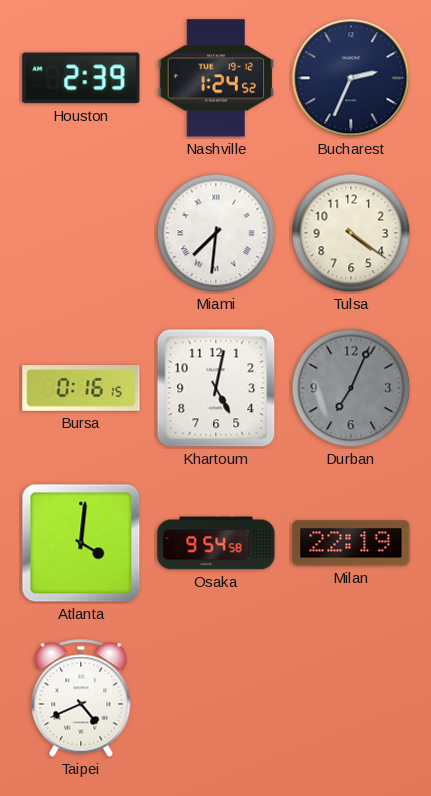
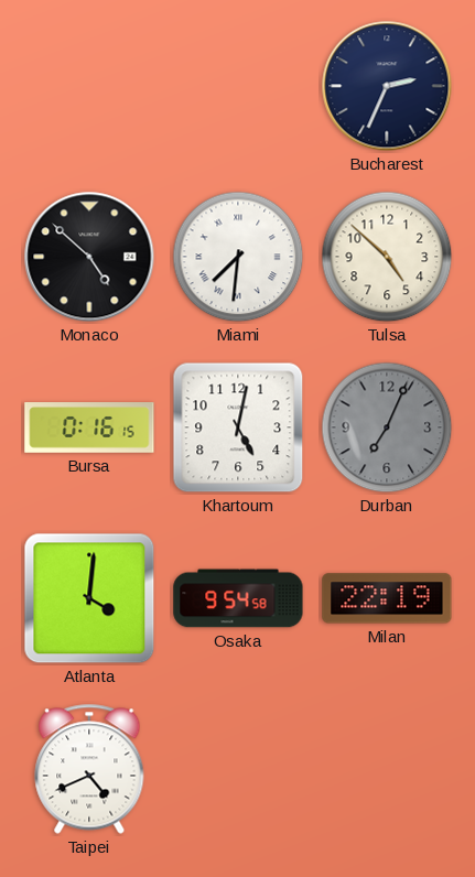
Houston: 2:39 -> none
Nashville: 1:24 -> none
Monaco: none -> 4:52
Tulsa: 4:21 -> 4:52
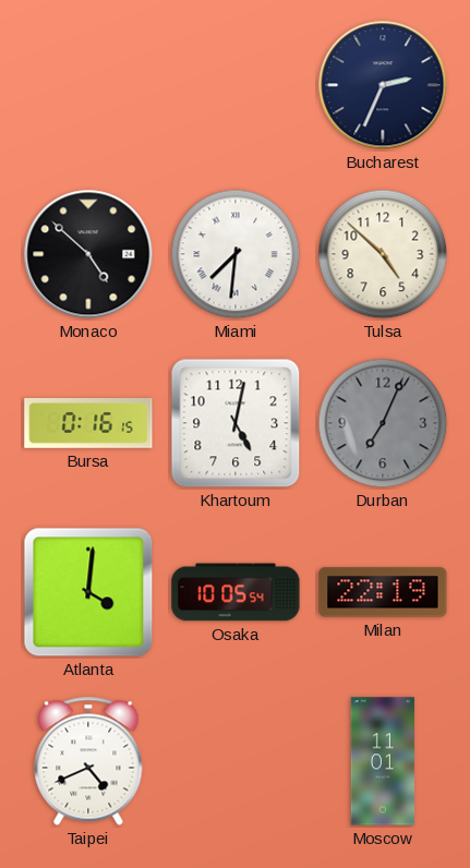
Osaka: 9:54 -> 10:05
Moscow: none -> 11:01
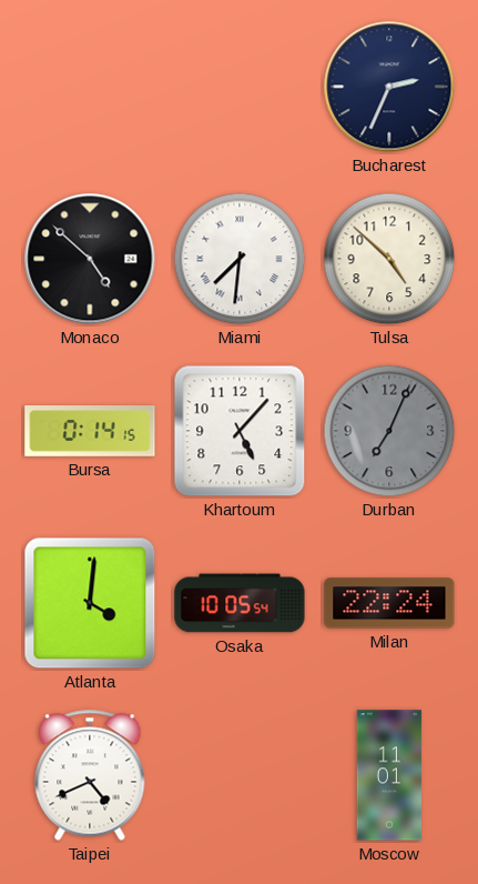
Bursa: 0:16 -> 0:14
Khartoum: 5:02 -> 5:07
Milan: 22:19 -> 22:24
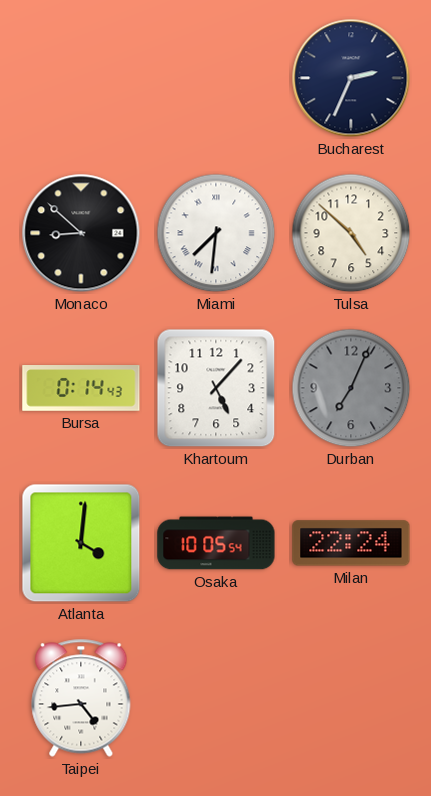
Monaco: 4:52 -> 8:52
Bursa: 0:14:15 -> 0:14:43
Taipei: 4:41 -> 4:44
Moscow: 11:01 -> none
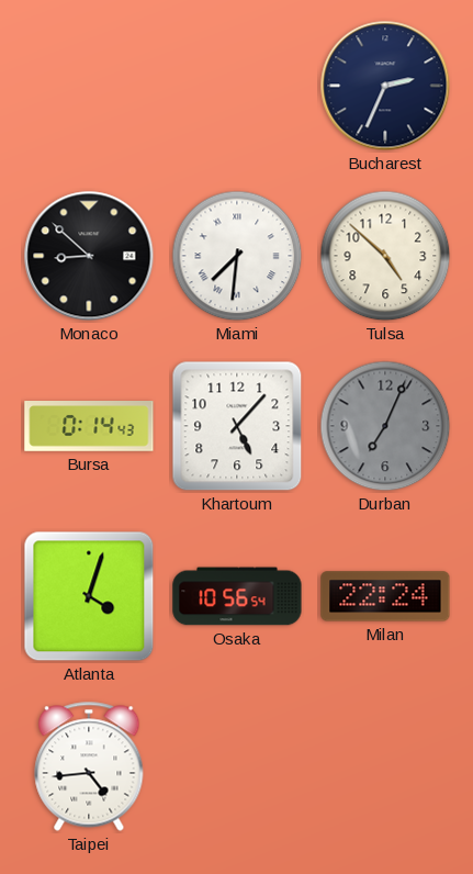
Atlanta: 4:01 -> 4:03
Osaka: 10:05 -> 10:56
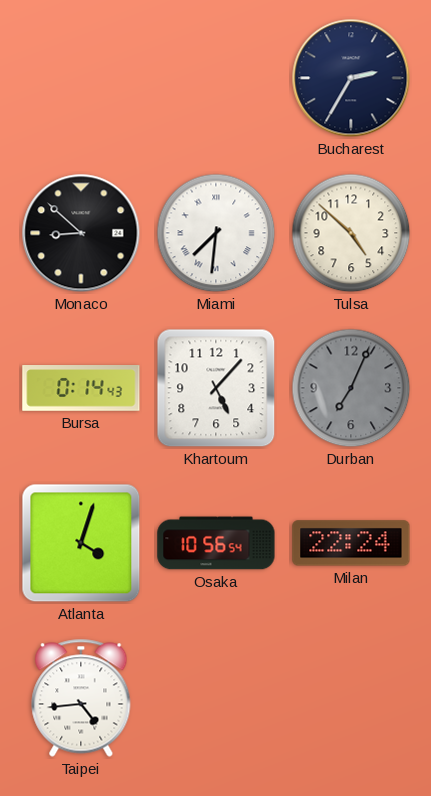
Bucharest: 2:34 -> 2:35
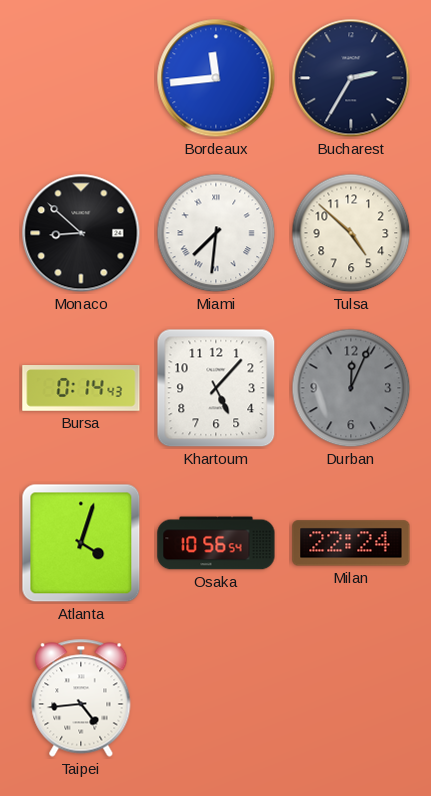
Bordeaux: none -> 11:44
Durban: 7:04 -> 12:04
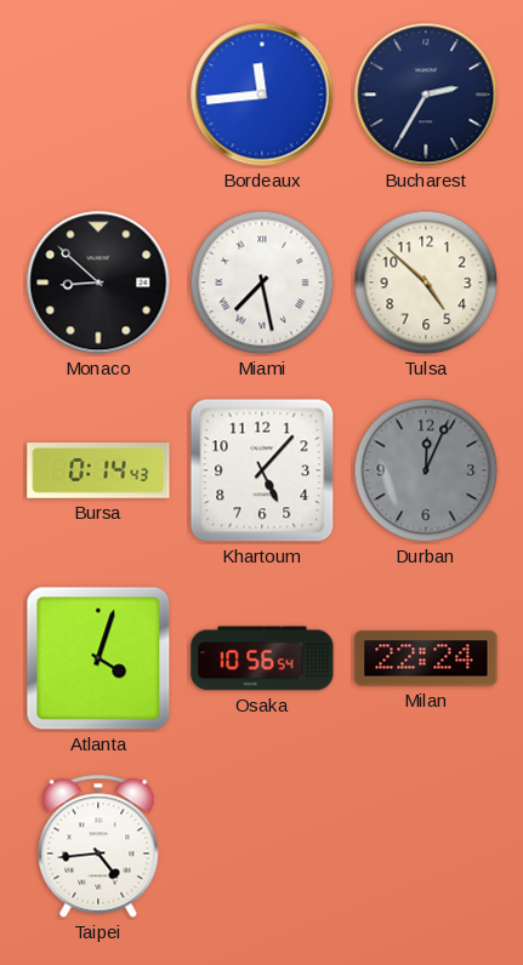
Miami: 7:31 -> 7:28
